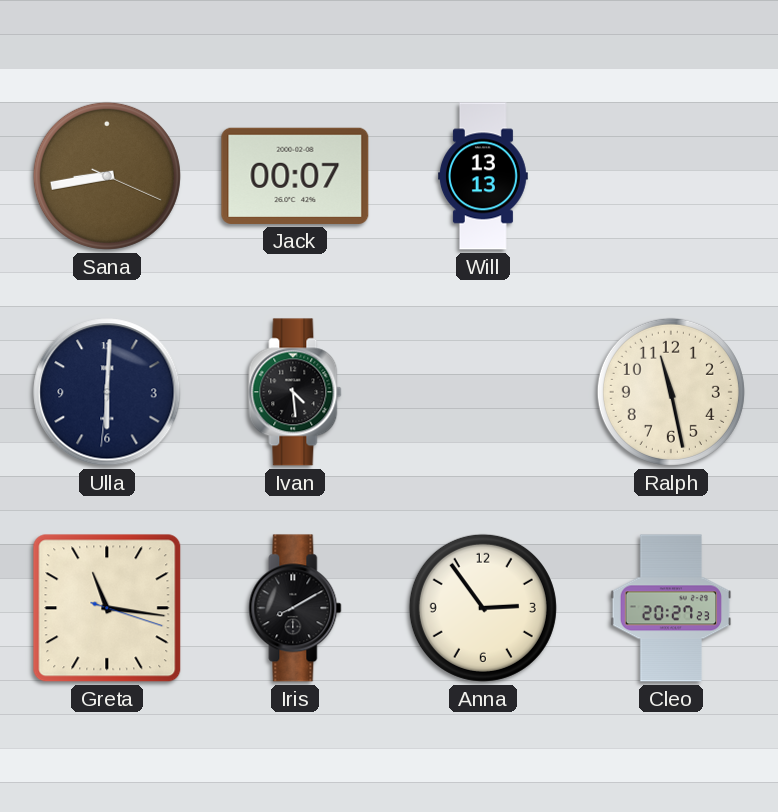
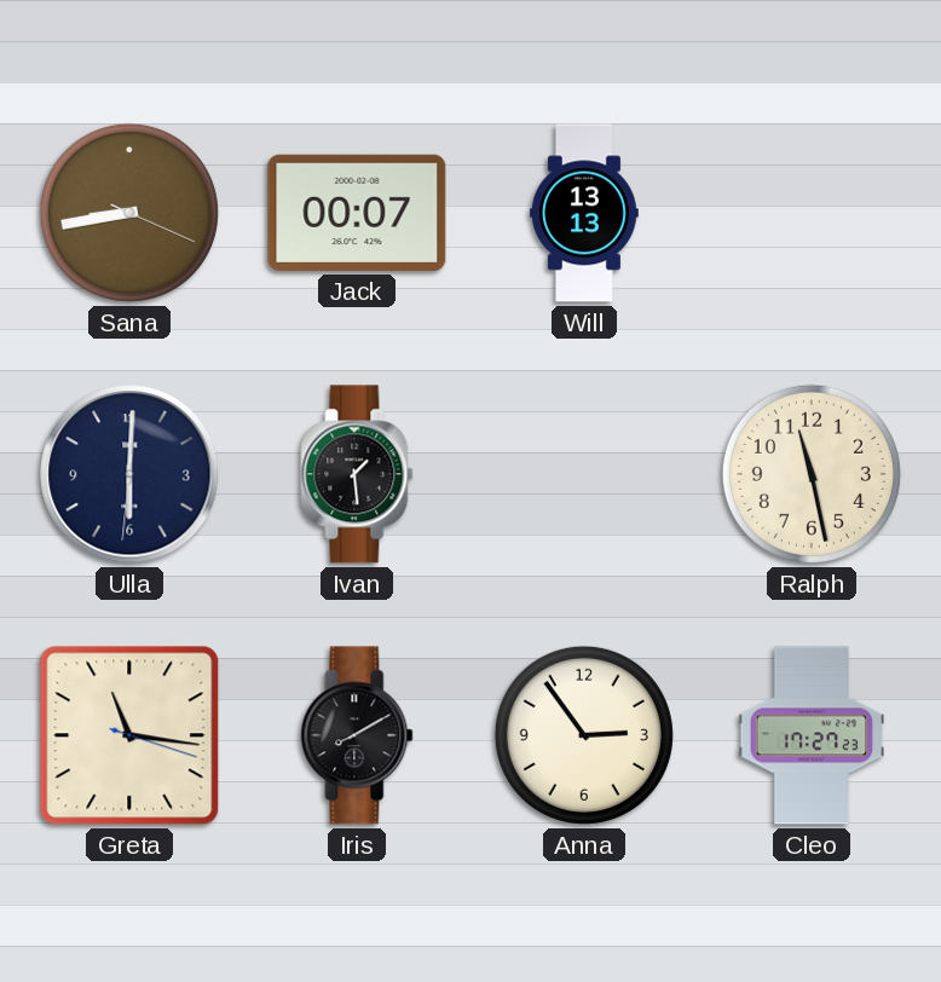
Ivan: 4:29 -> 1:29
Cleo: 20:27 -> 17:27
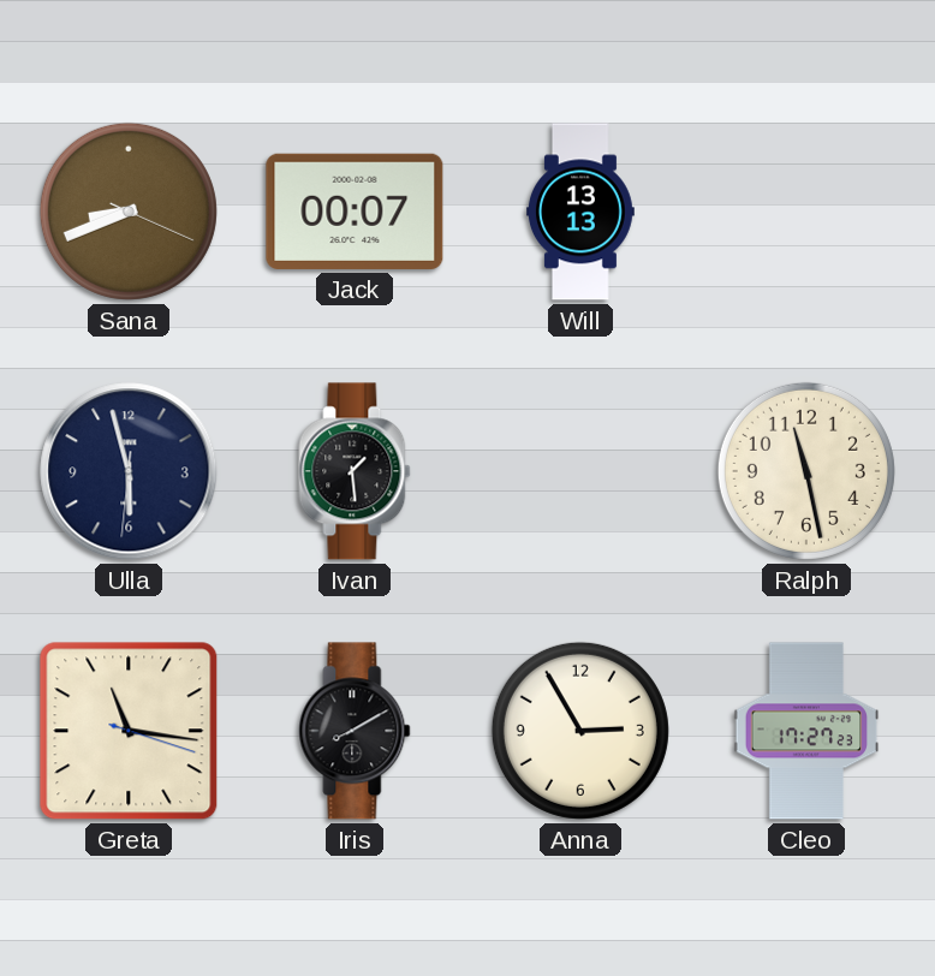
Sana: 8:43 -> 8:41
Ulla: 6:00 -> 5:57
Anna: 2:54 -> 2:55
